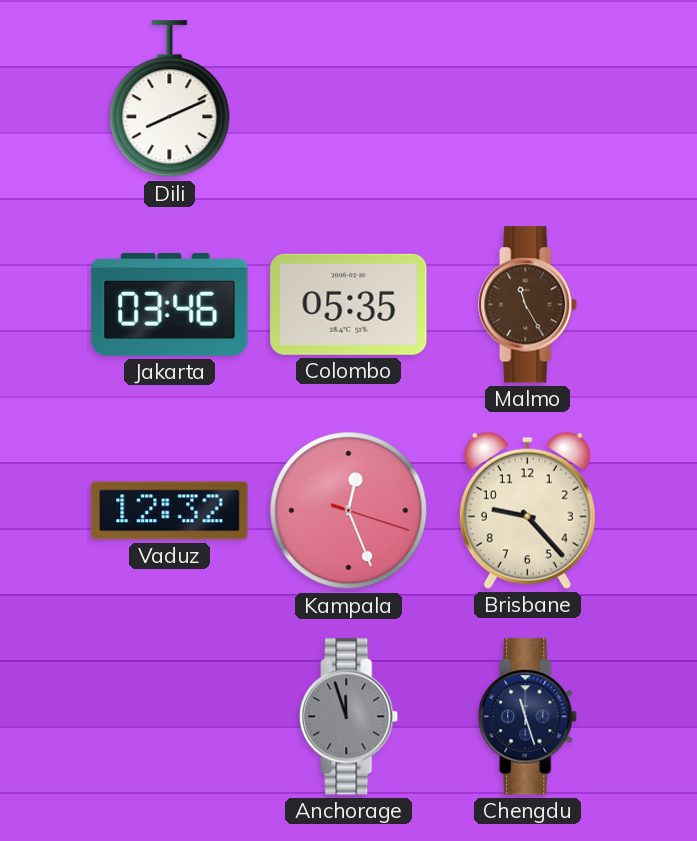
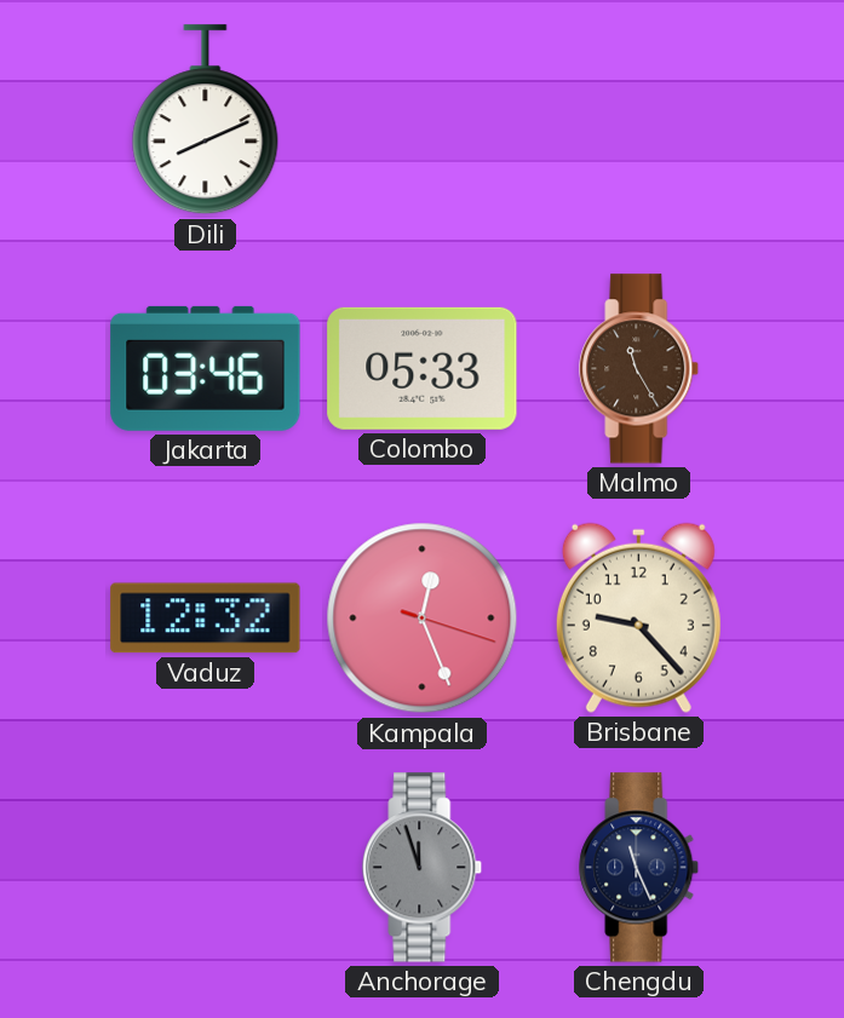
Colombo: 05:35 -> 05:33
Chengdu: 11:27 -> 11:26
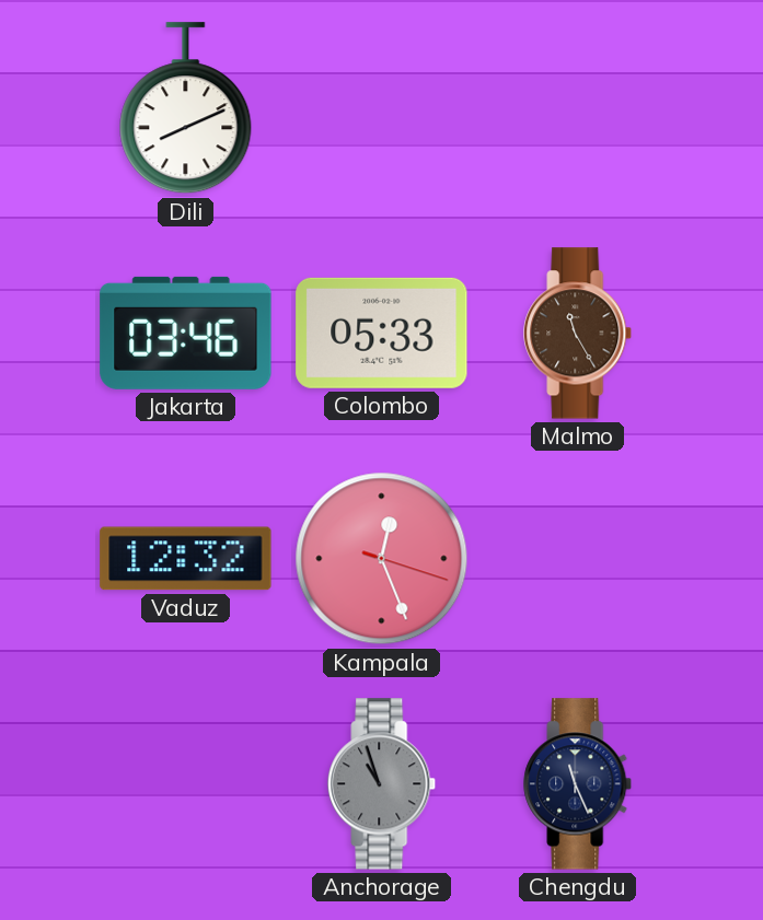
Brisbane: 9:23 -> none
Anchorage: 11:57 -> 10:57
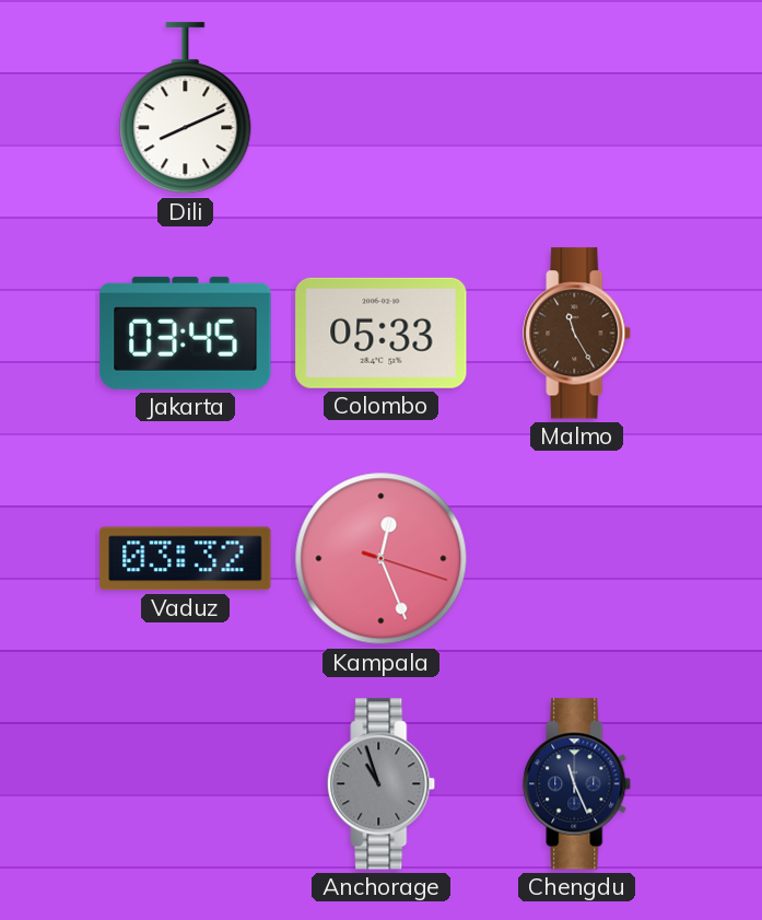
Jakarta: 03:46 -> 03:45
Vaduz: 12:32 -> 03:32
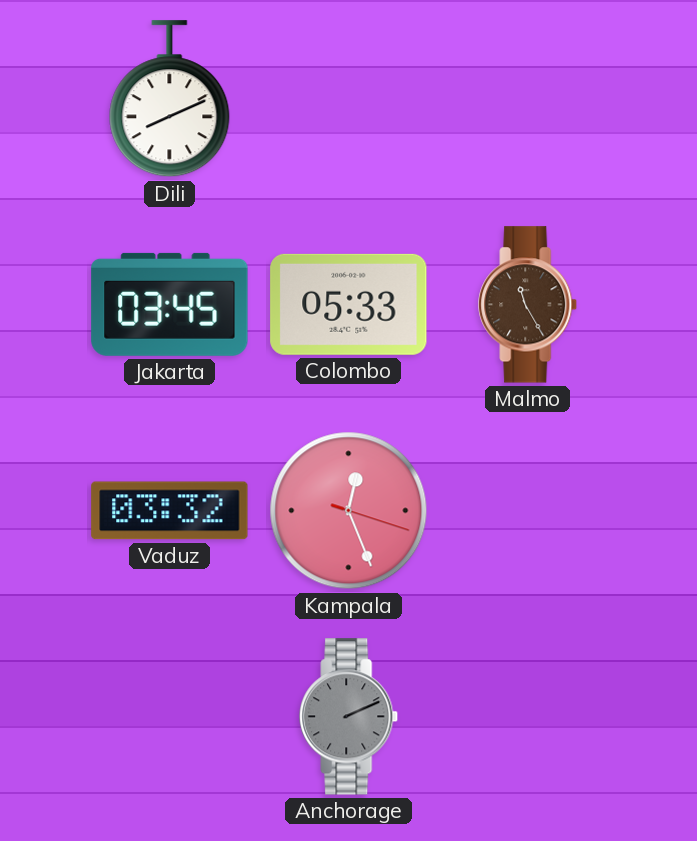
Anchorage: 10:57 -> 2:11
Chengdu: 11:26 -> none
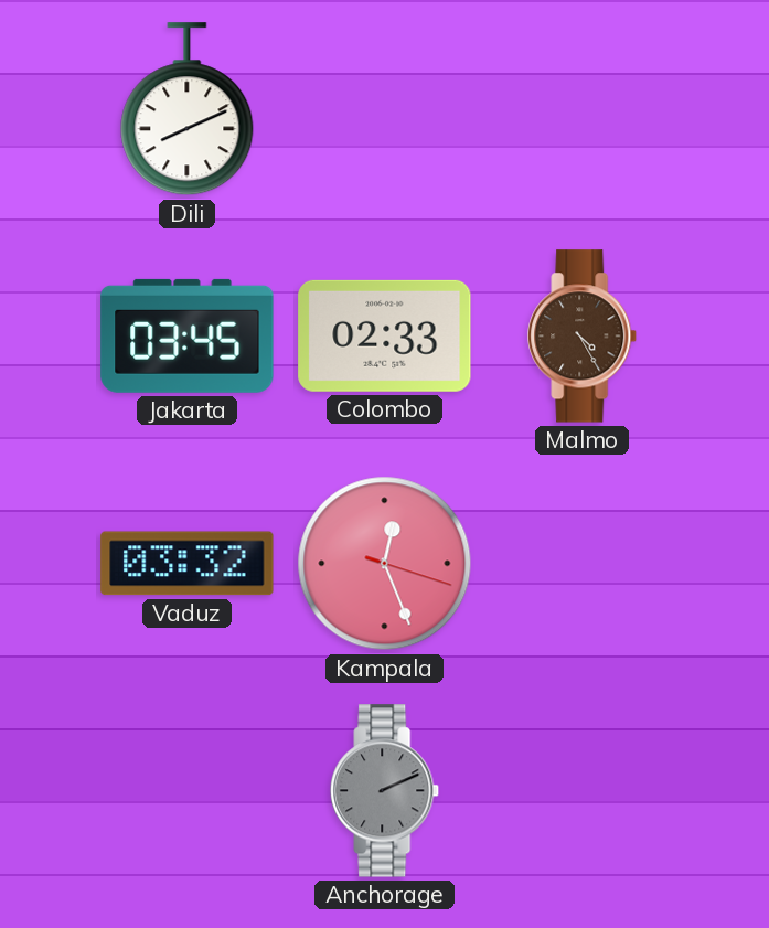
Colombo: 05:33 -> 02:33
Malmo: 11:25 -> 4:25
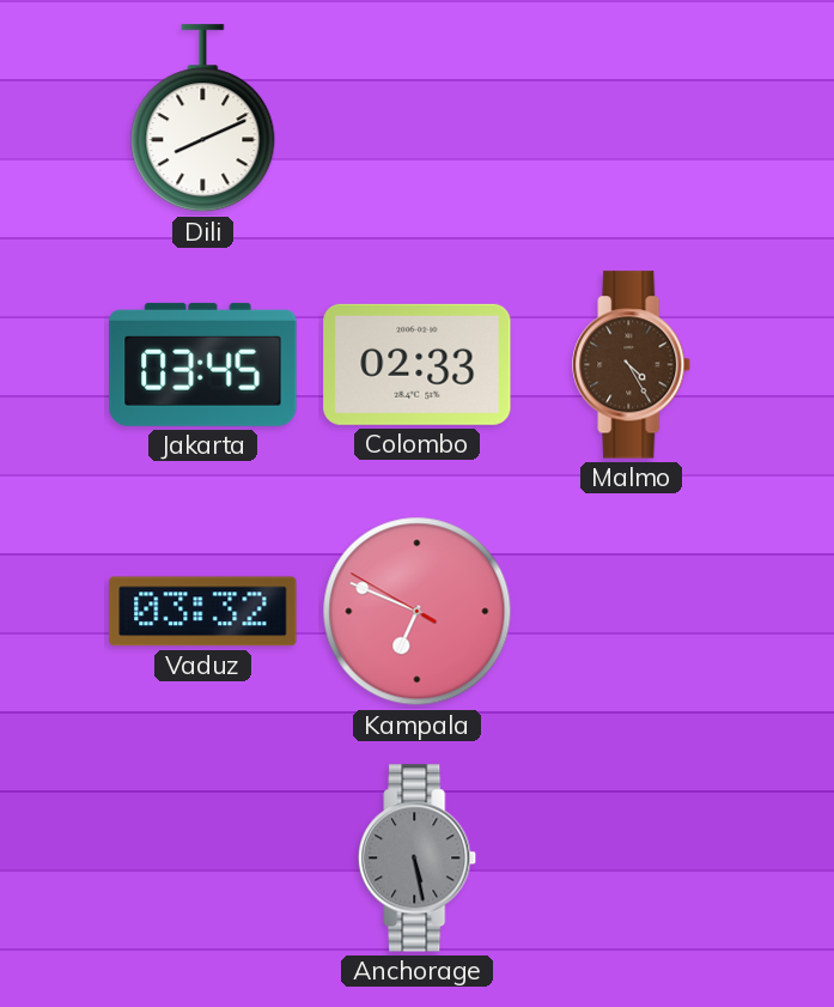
Kampala: 12:26 -> 6:48
Anchorage: 2:11 -> 5:28
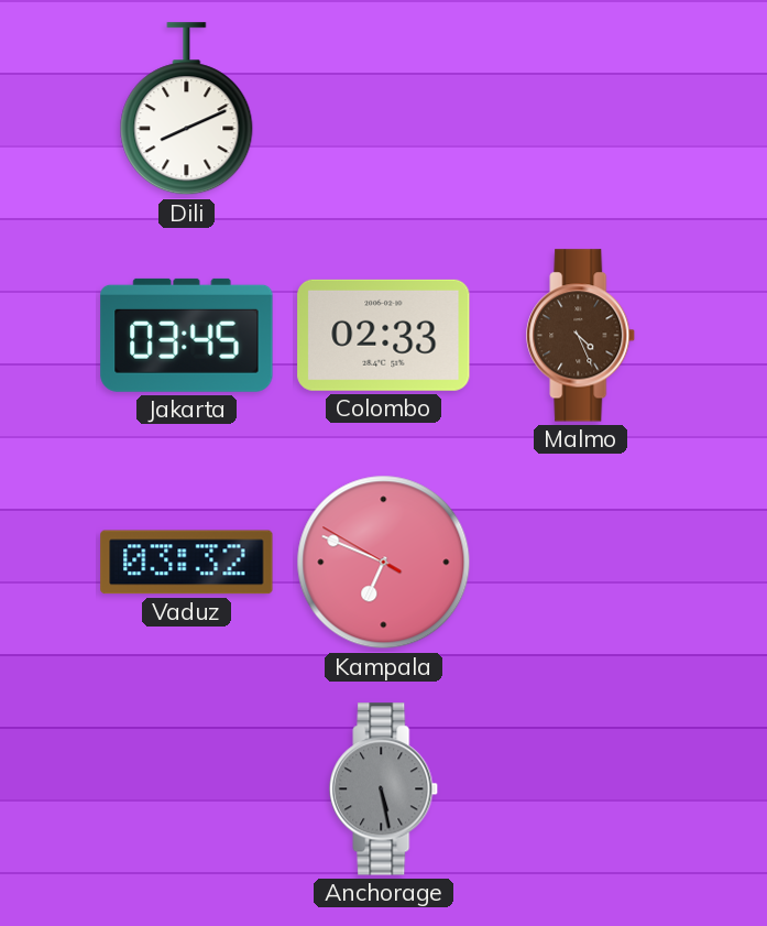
Malmo: 4:25 -> 4:26
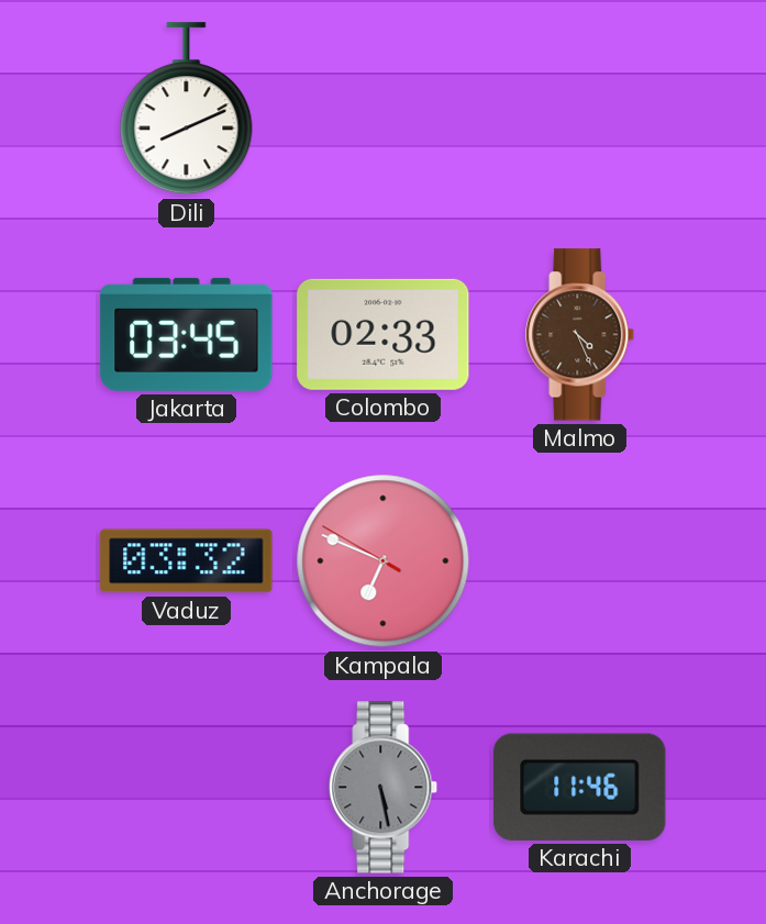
Karachi: none -> 11:46
